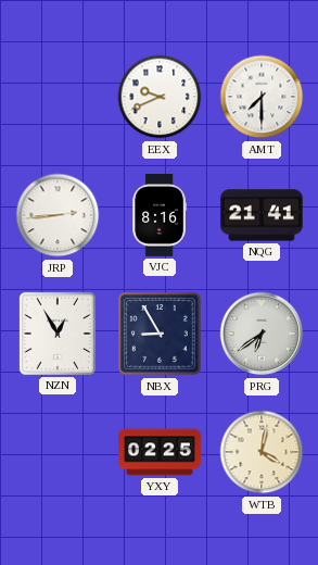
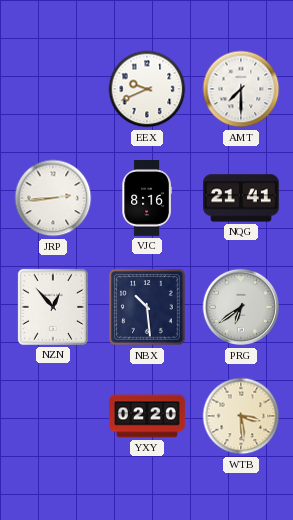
NZN: 12:55 -> 12:53
NBX: 8:55 -> 10:29
YXY: 02:25 -> 02:20
WTB: 4:02 -> 3:29
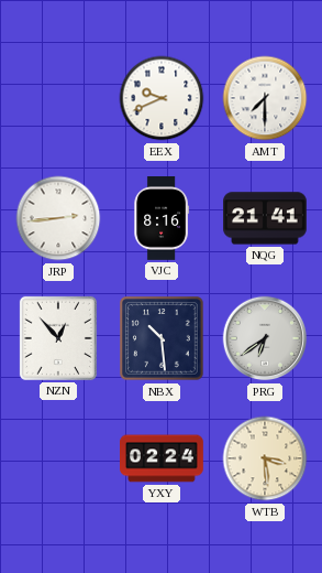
YXY: 02:20 -> 02:24
